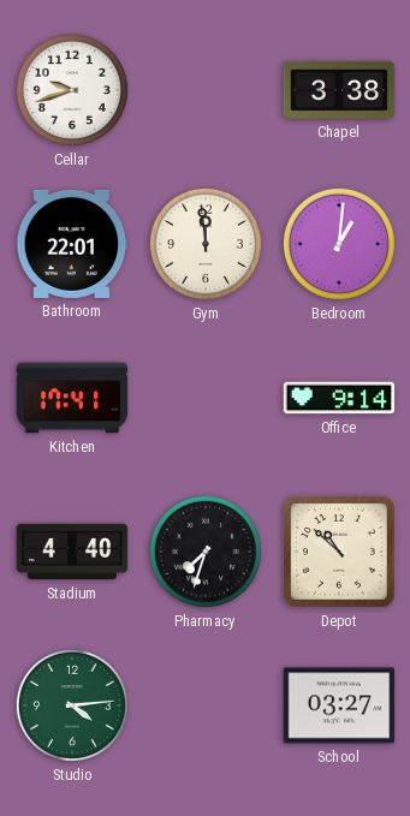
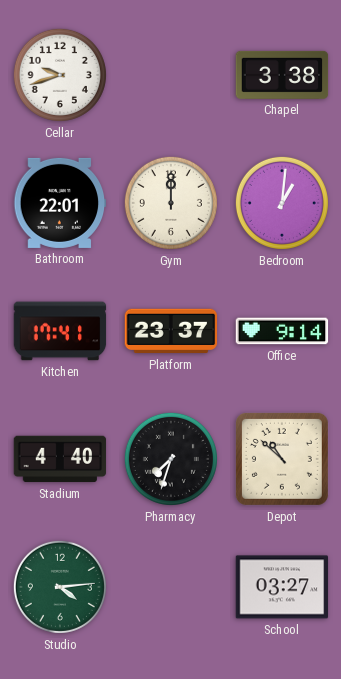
Gym: 11:59 -> 12:00
Platform: none -> 23:37
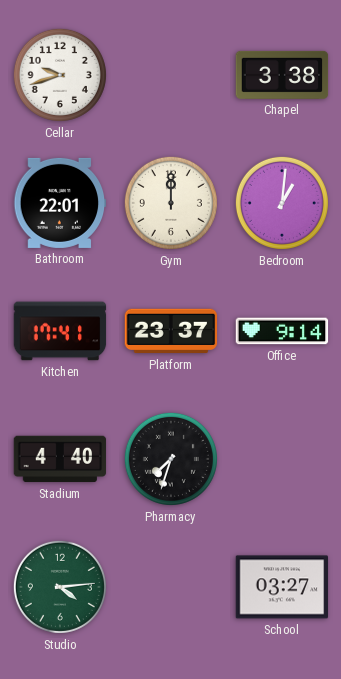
Depot: 10:52 -> none
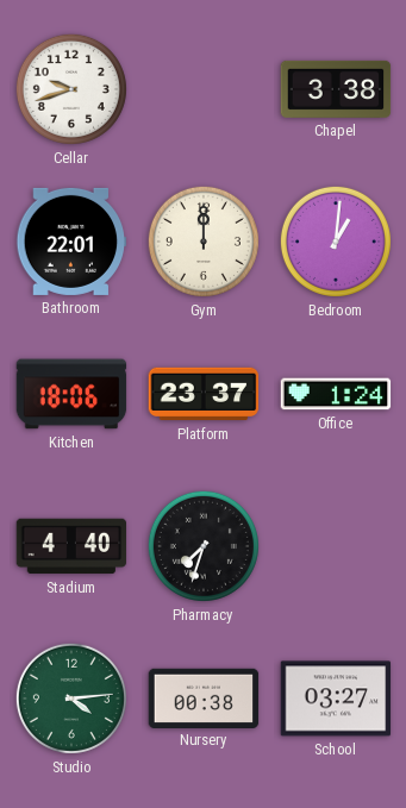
Kitchen: 17:41 -> 18:06
Office: 9:14 -> 1:24
Nursery: none -> 00:38
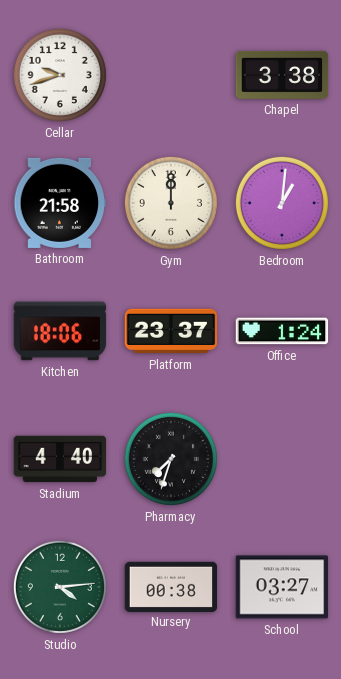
Bathroom: 22:01 -> 21:58
